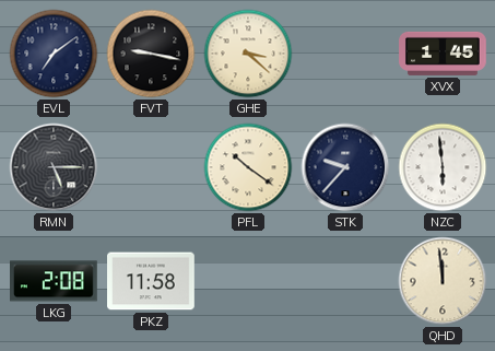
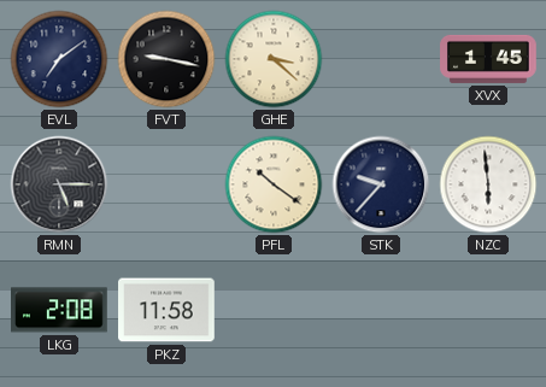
QHD: 11:59 -> none
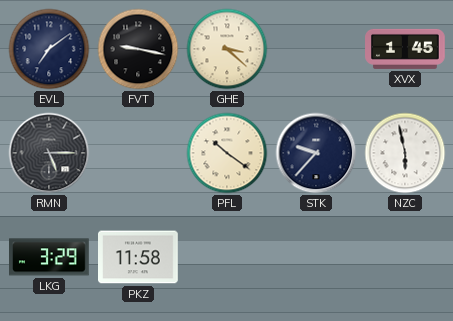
NZC: 5:59 -> 5:58
LKG: 2:08 -> 3:29
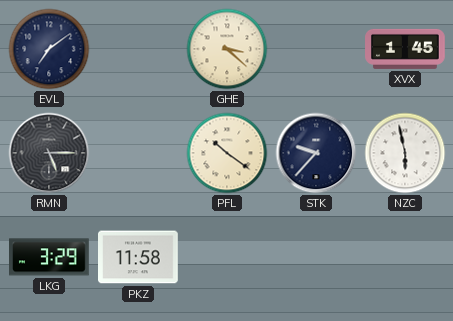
FVT: 9:17 -> none
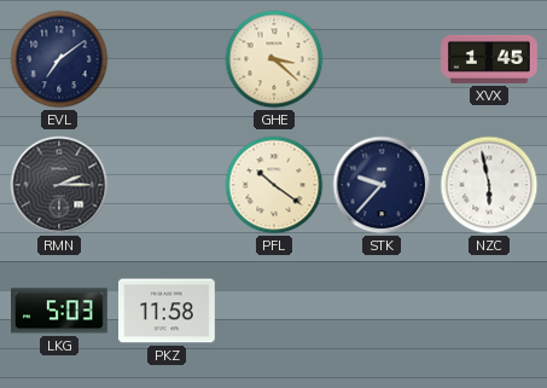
RMN: 5:15 -> 2:15
LKG: 3:29 -> 5:03
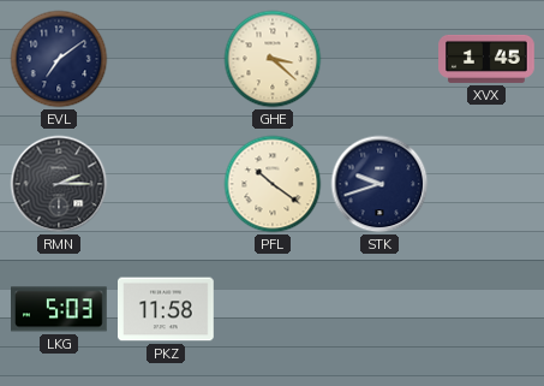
STK: 9:37 -> 9:42
NZC: 5:58 -> none
